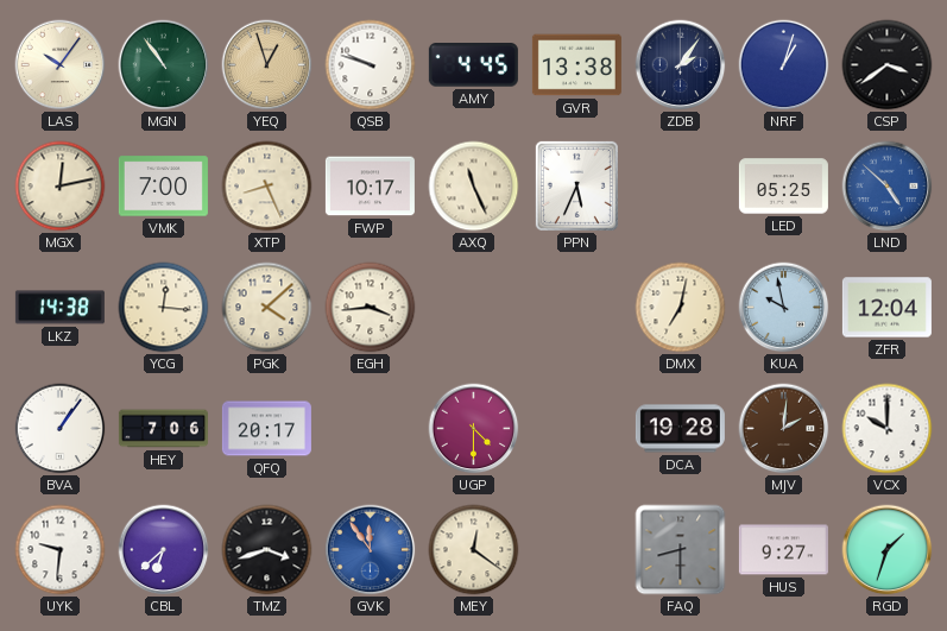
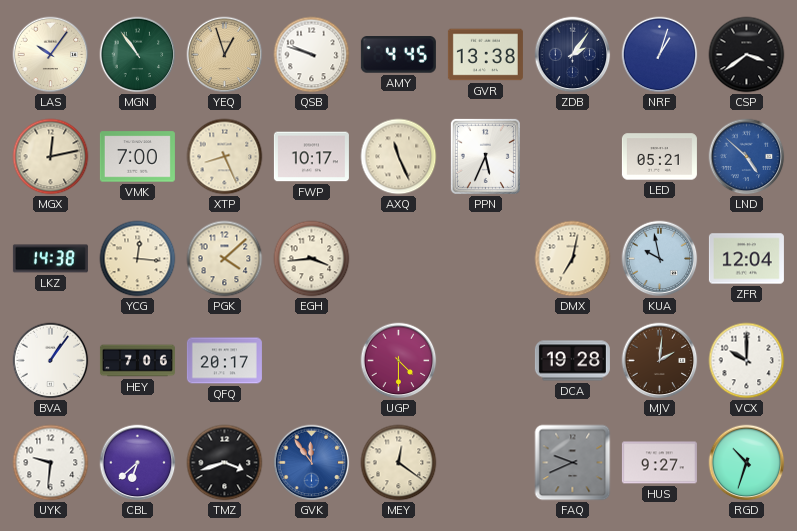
LED: 05:25 -> 05:21
FAQ: 8:30 -> 9:41
RGD: 1:33 -> 10:33
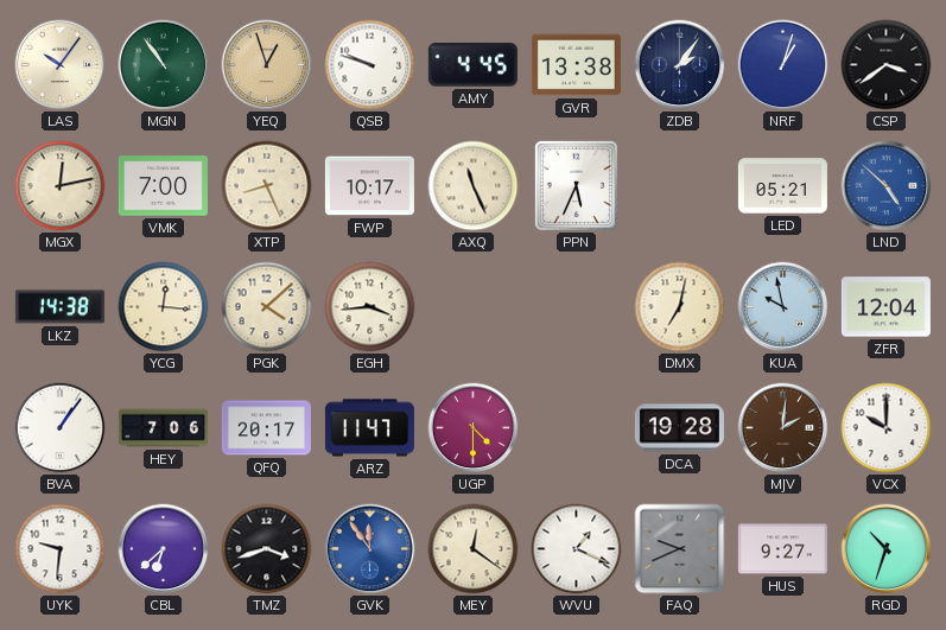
ARZ: none -> 11:47
WVU: none -> 1:19
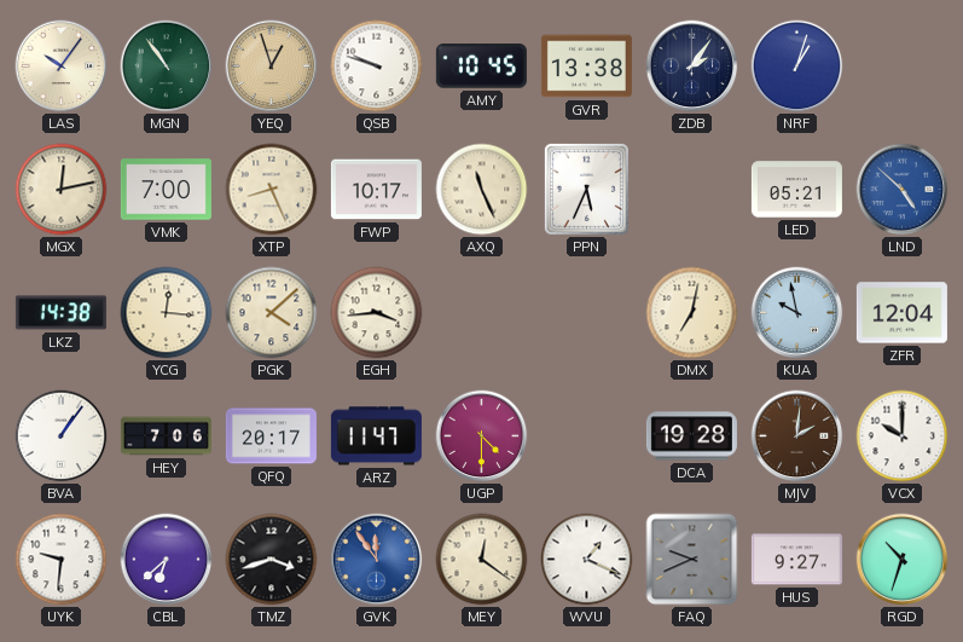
AMY: 4:45 -> 10:45
CSP: 3:39 -> none
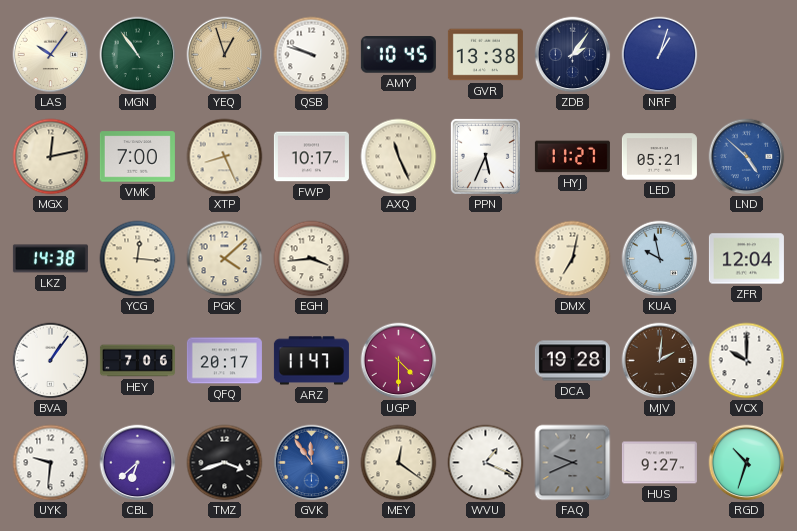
HYJ: none -> 11:27
